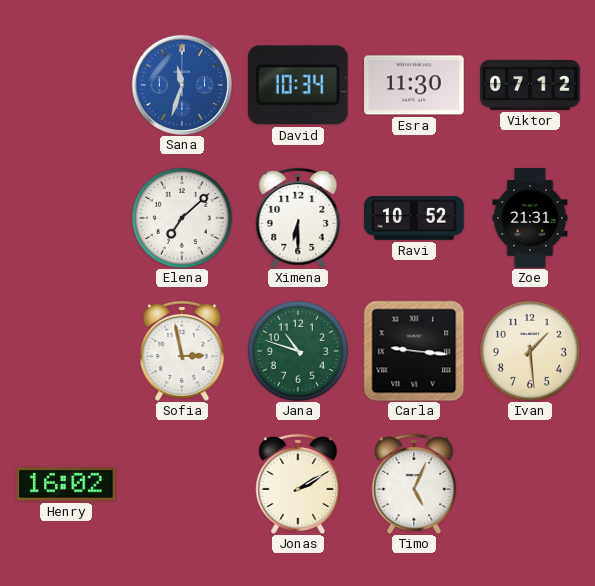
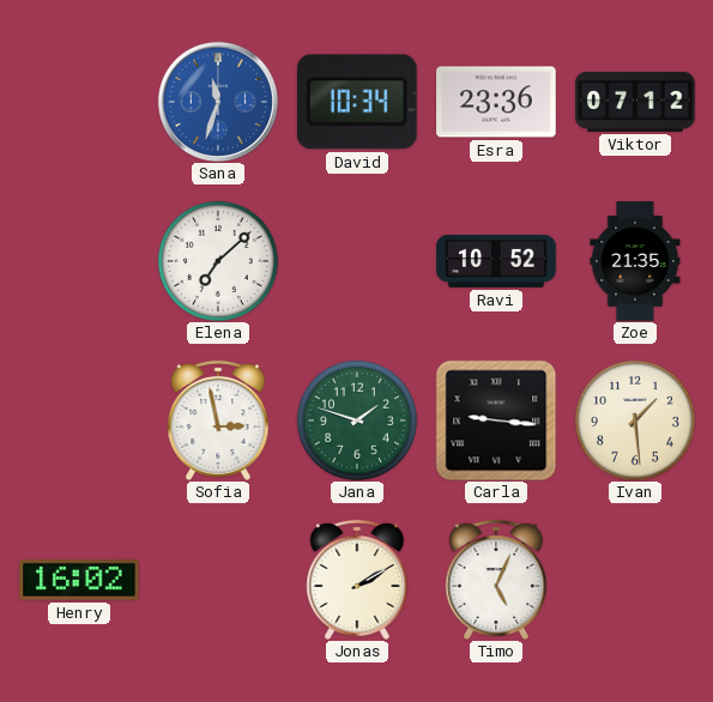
Esra: 11:30 -> 23:36
Ximena: 6:30 -> none
Zoe: 21:31 -> 21:35
Jana: 10:48 -> 1:48
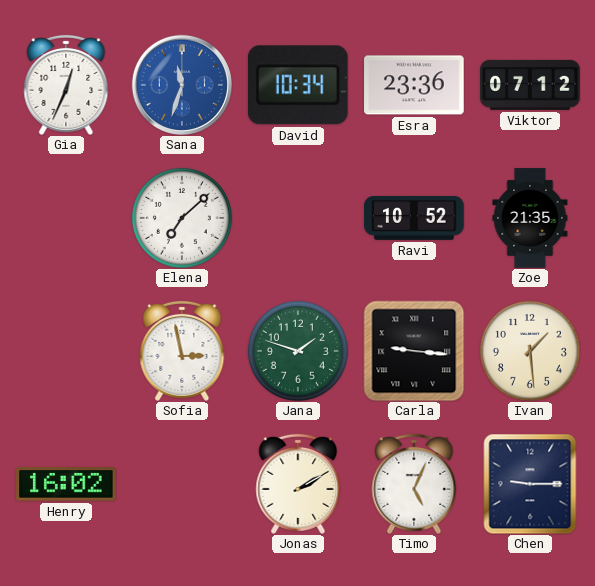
Gia: none -> 12:34
Chen: none -> 9:15
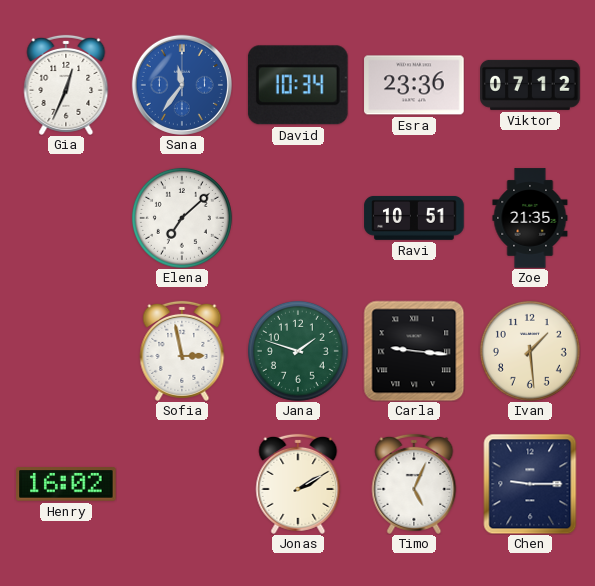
Sana: 11:33 -> 11:36
Ravi: 10:52 -> 10:51
